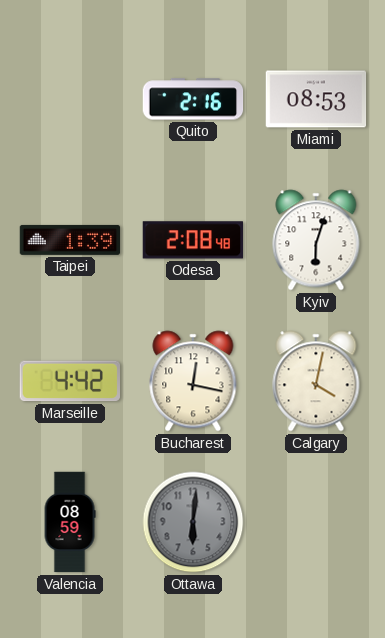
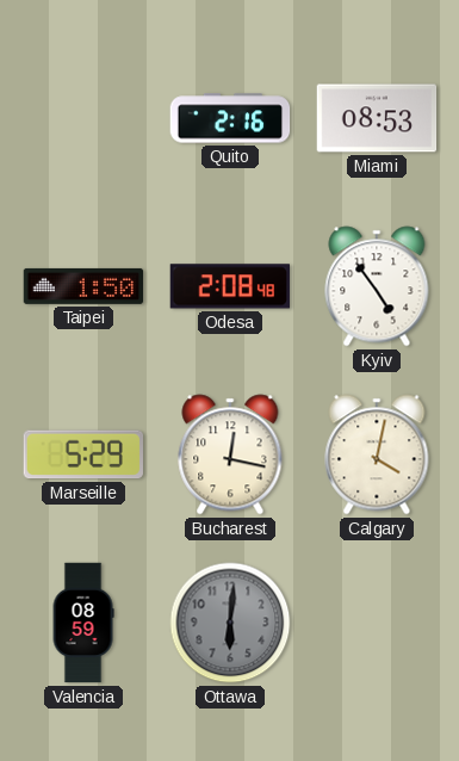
Taipei: 1:39 -> 1:50
Kyiv: 6:03 -> 4:54
Marseille: 4:42 -> 5:29
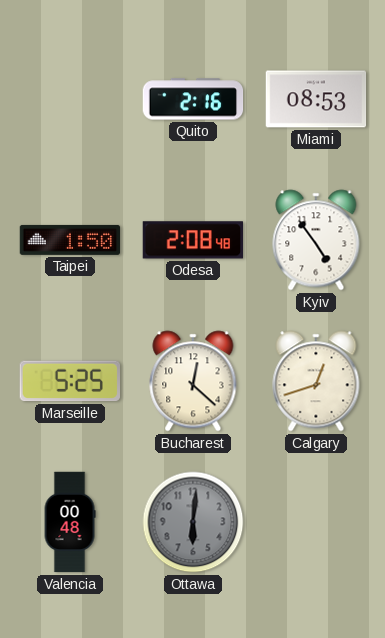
Marseille: 5:29 -> 5:25
Bucharest: 12:17 -> 12:22
Calgary: 4:02 -> 12:42
Valencia: 08:59 -> 00:48
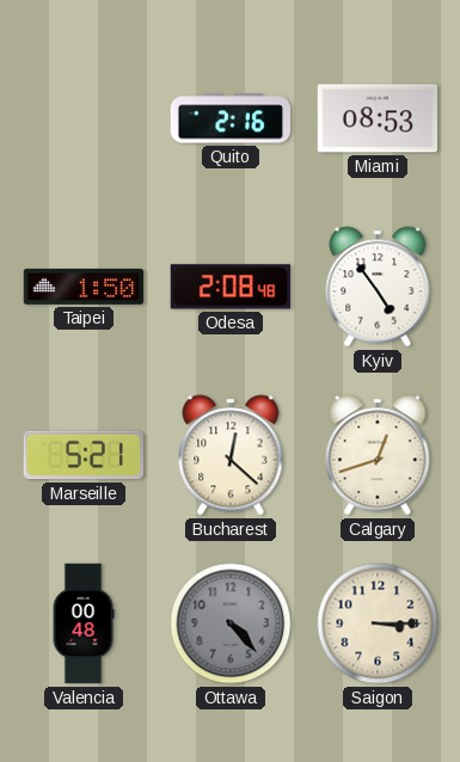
Marseille: 5:25 -> 5:21
Ottawa: 6:01 -> 4:23
Saigon: none -> 3:15
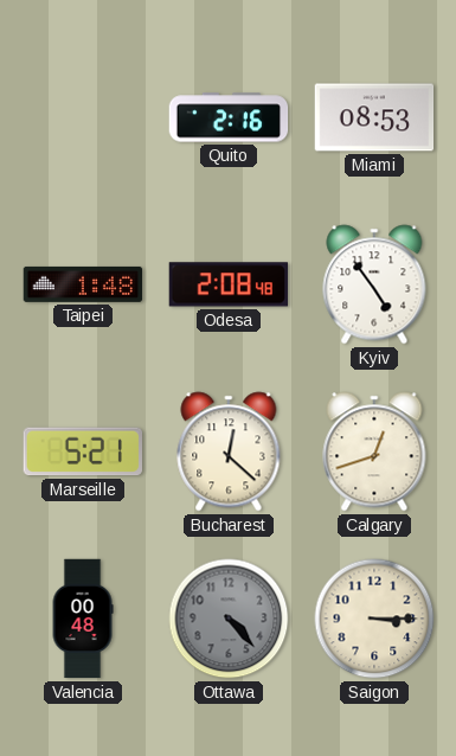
Taipei: 1:50 -> 1:48
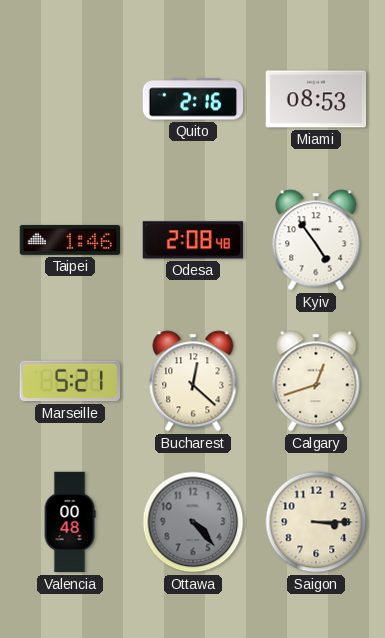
Taipei: 1:48 -> 1:46
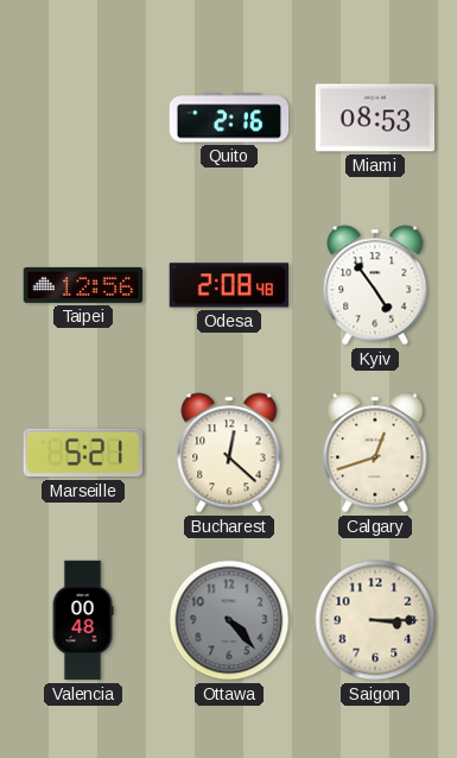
Taipei: 1:46 -> 12:56
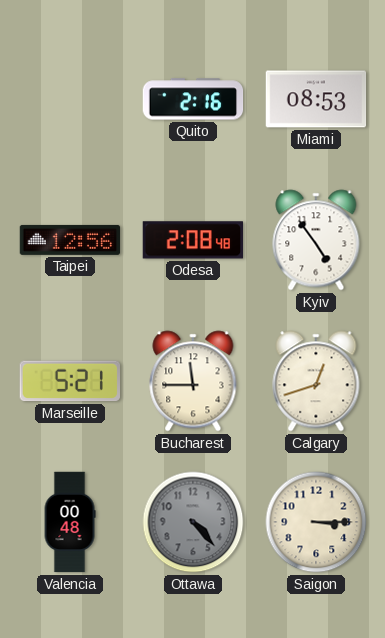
Bucharest: 12:22 -> 11:45
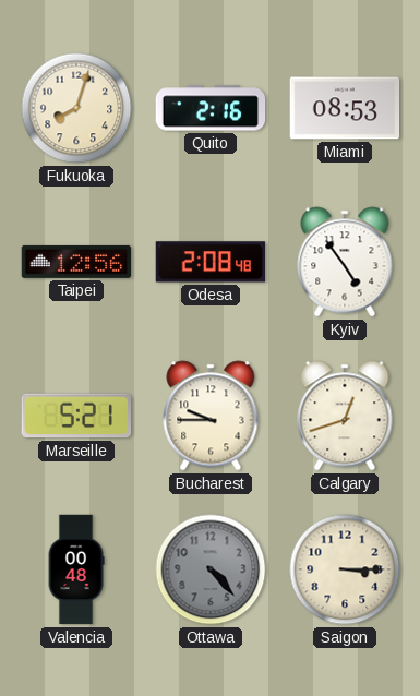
Fukuoka: none -> 8:03
Bucharest: 11:45 -> 9:45
